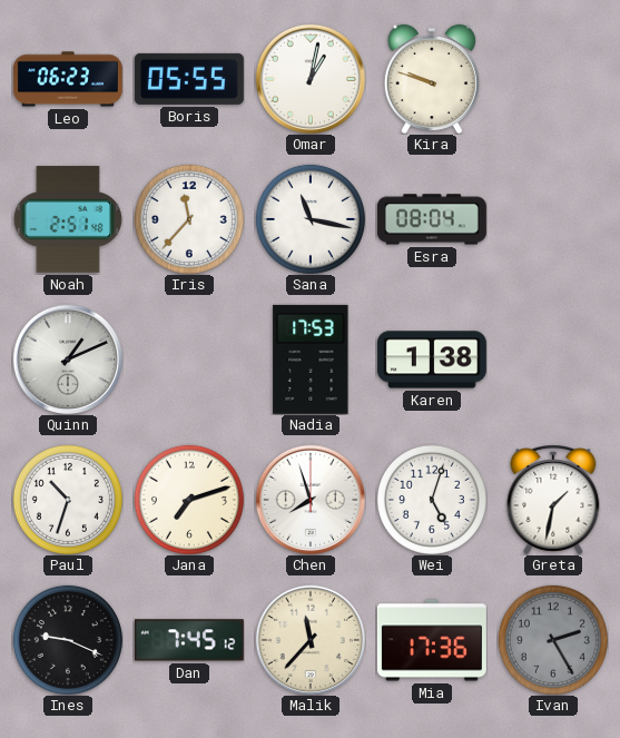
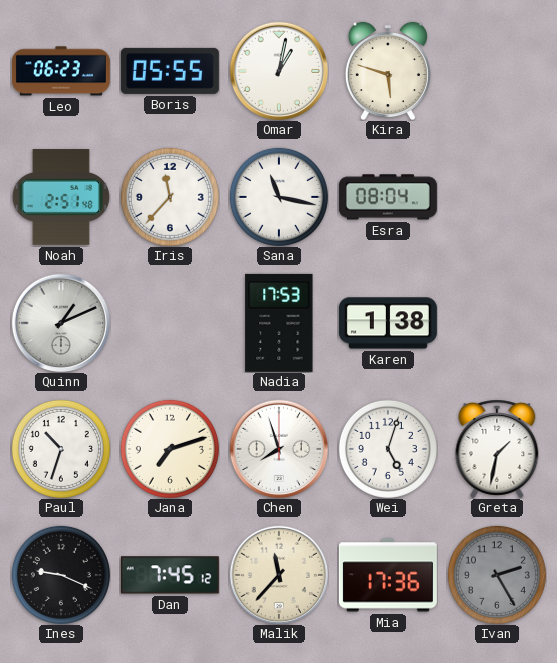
Kira: 9:48 -> 5:48
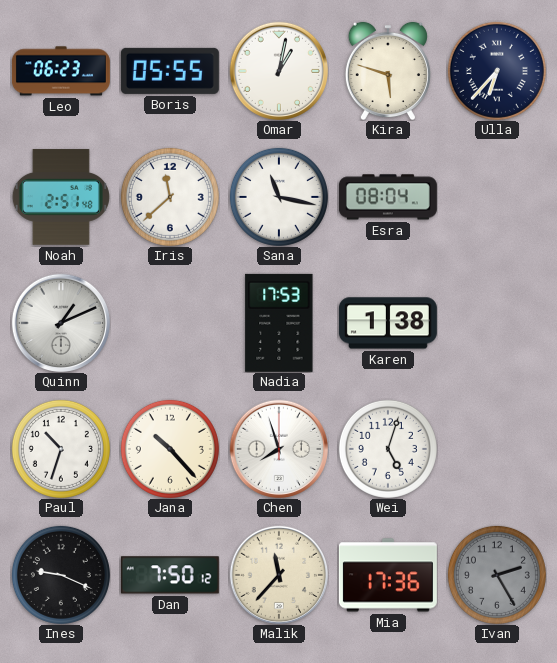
Ulla: none -> 6:37
Iris: 11:37 -> 11:38
Jana: 7:12 -> 10:23
Greta: 1:32 -> none
Dan: 7:45 -> 7:50
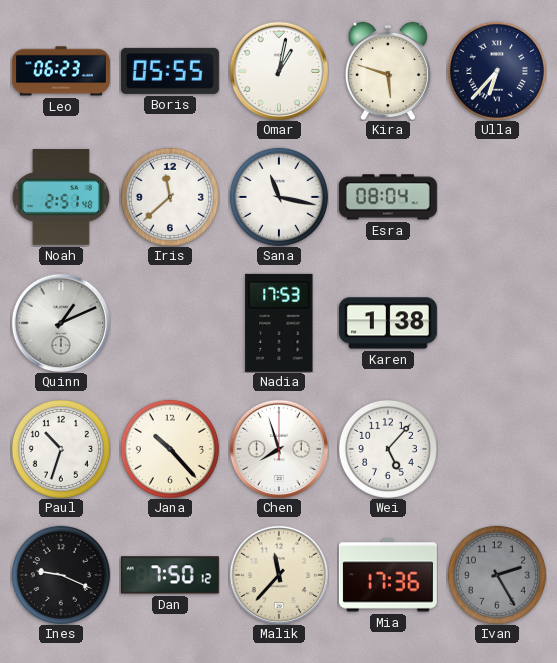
Wei: 5:03 -> 5:07
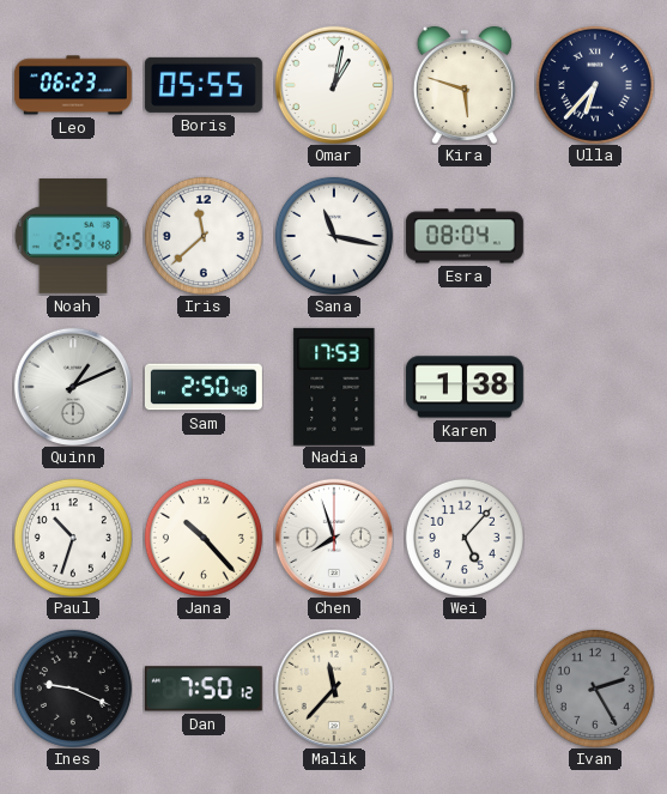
Sam: none -> 2:50
Mia: 17:36 -> none
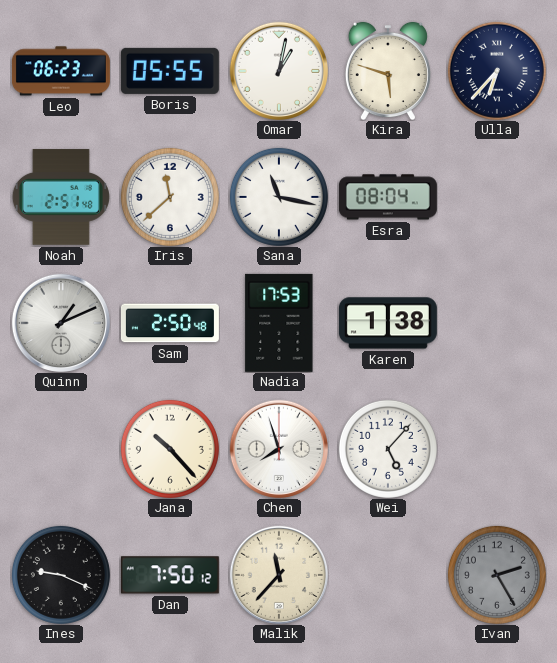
Paul: 10:33 -> none
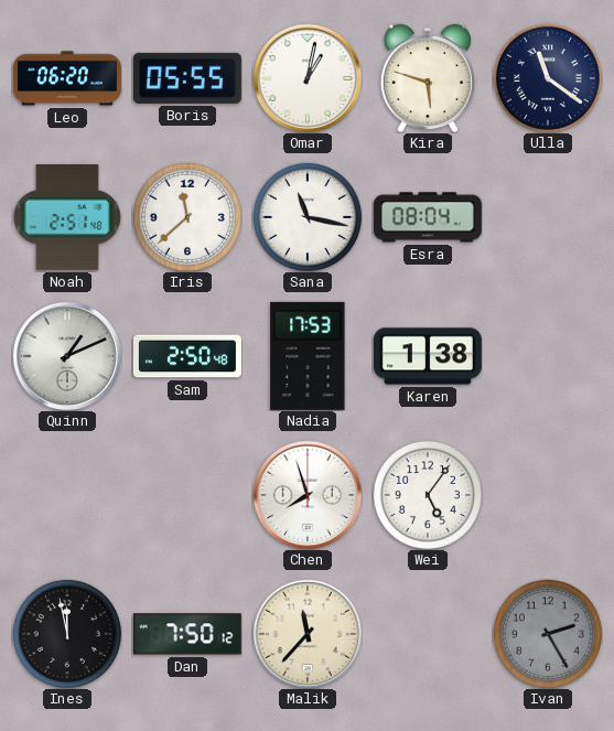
Leo: 06:23 -> 06:20
Ulla: 6:37 -> 11:21
Jana: 10:23 -> none
Wei: 5:07 -> 5:06
Ines: 9:19 -> 11:58
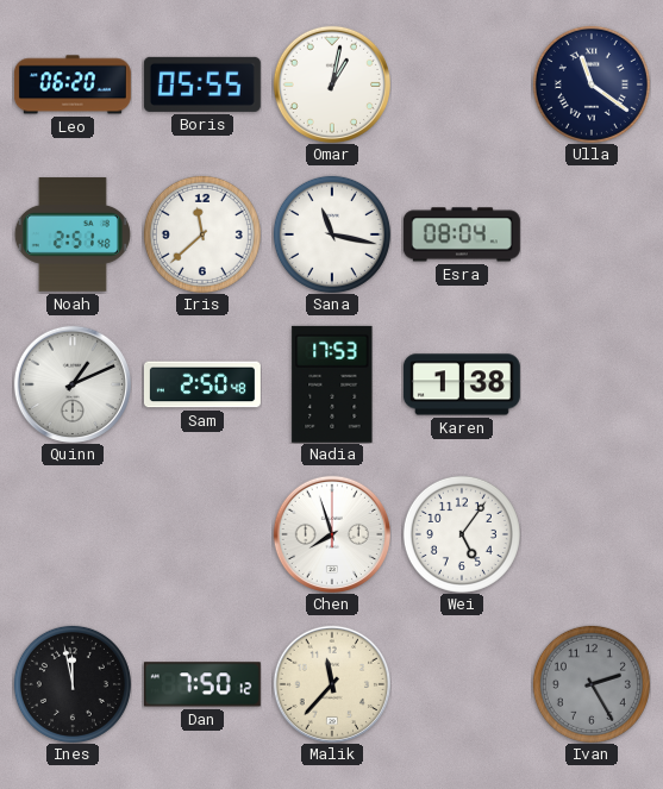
Kira: 5:48 -> none
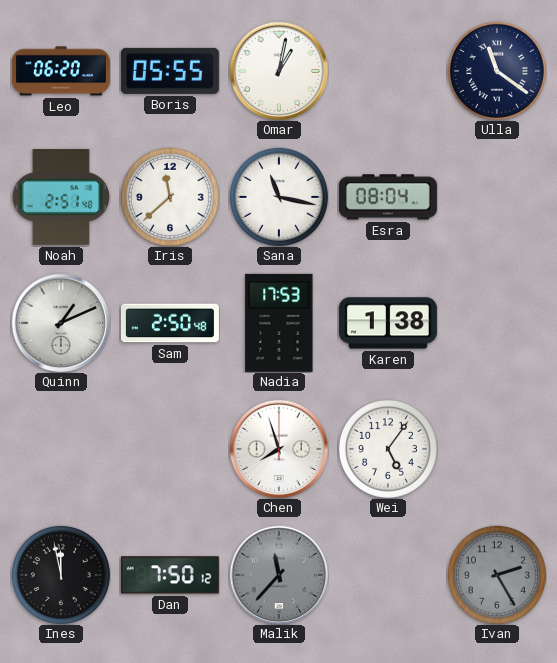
Malik dial: cream -> grey
